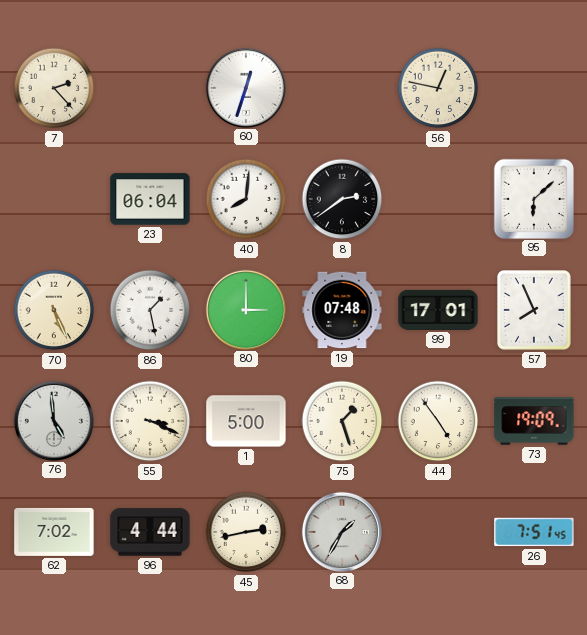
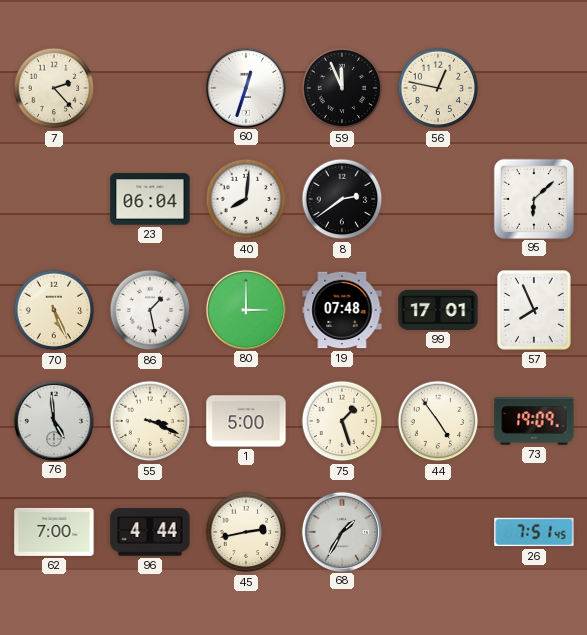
59: none -> 11:56
62: 7:02 -> 7:00
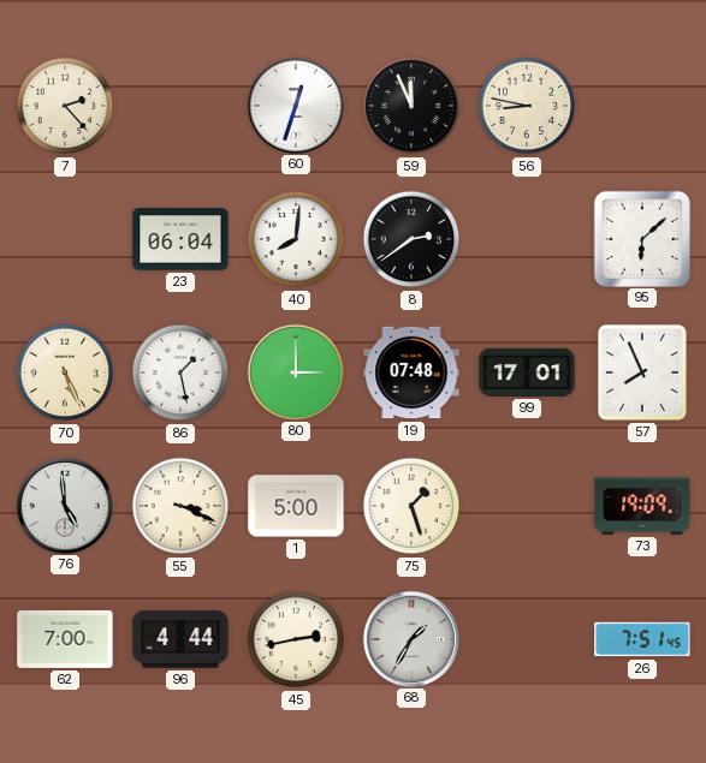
56: 12:47 -> 8:47
44: 4:54 -> none
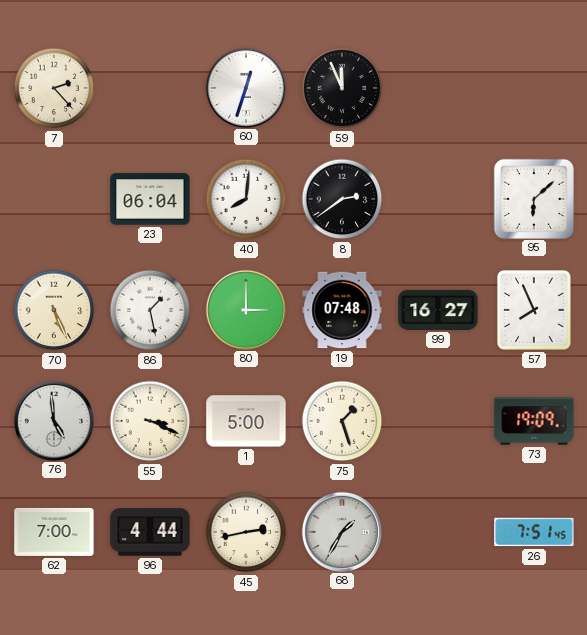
56: 8:47 -> none
99: 17:01 -> 16:27
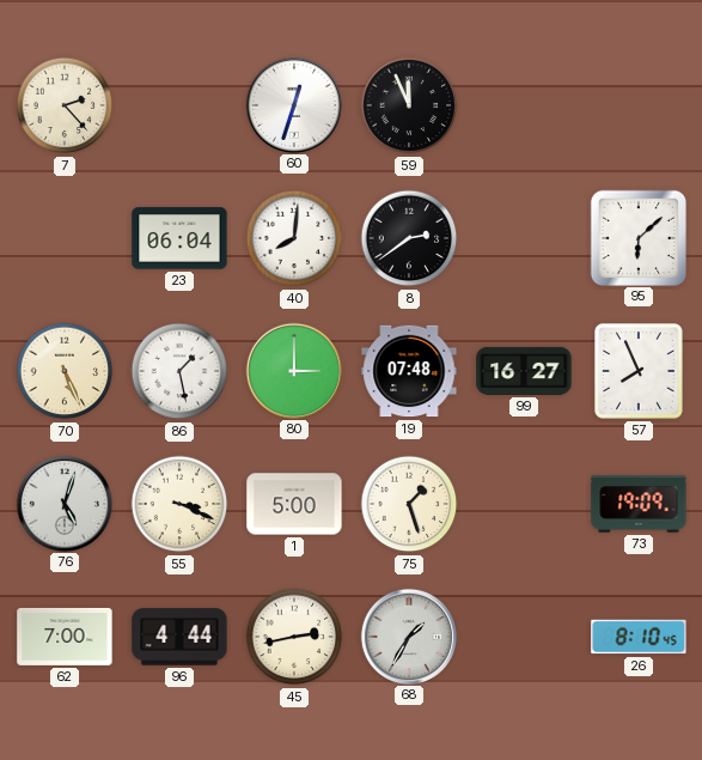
76: 4:59 -> 5:03
26: 7:51 -> 8:10
